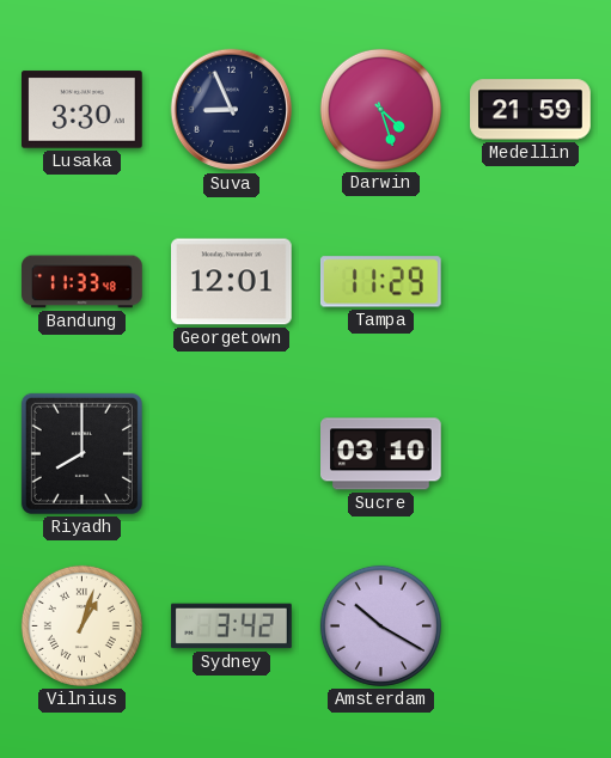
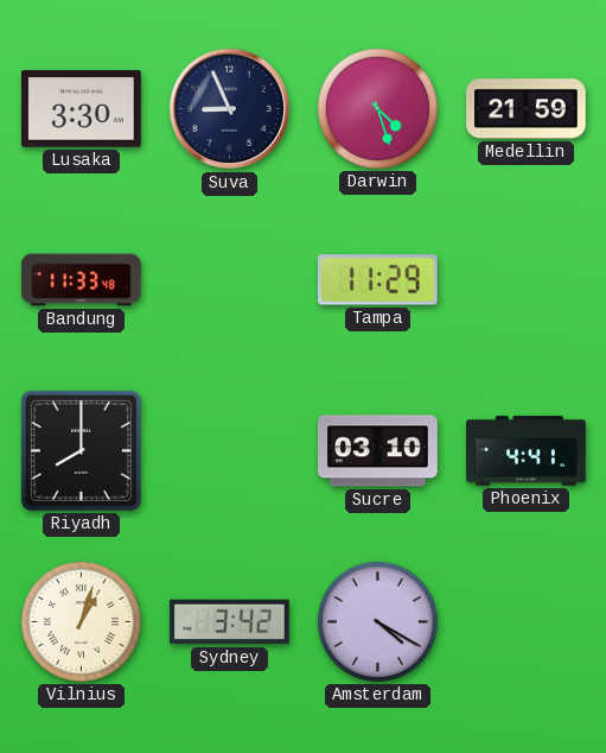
Georgetown: 12:01 -> none
Phoenix: none -> 4:41
Amsterdam: 10:20 -> 4:20
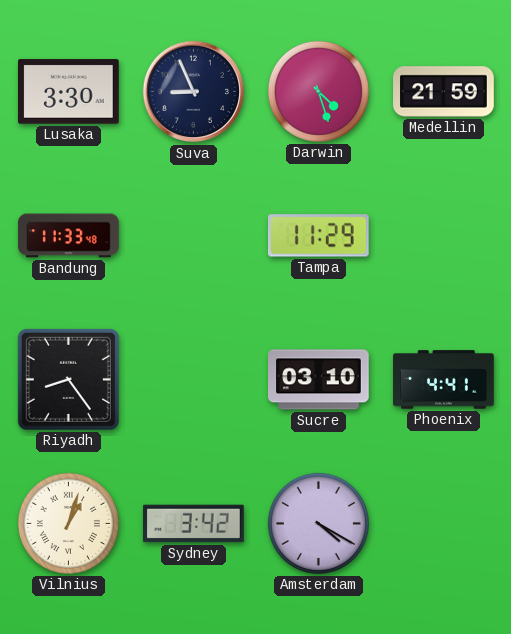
Riyadh: 8:00 -> 8:24
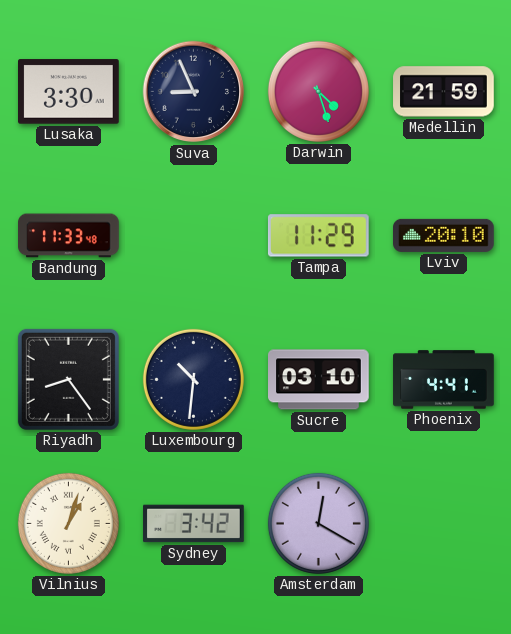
Lviv: none -> 20:10
Luxembourg: none -> 10:31
Amsterdam: 4:20 -> 12:20
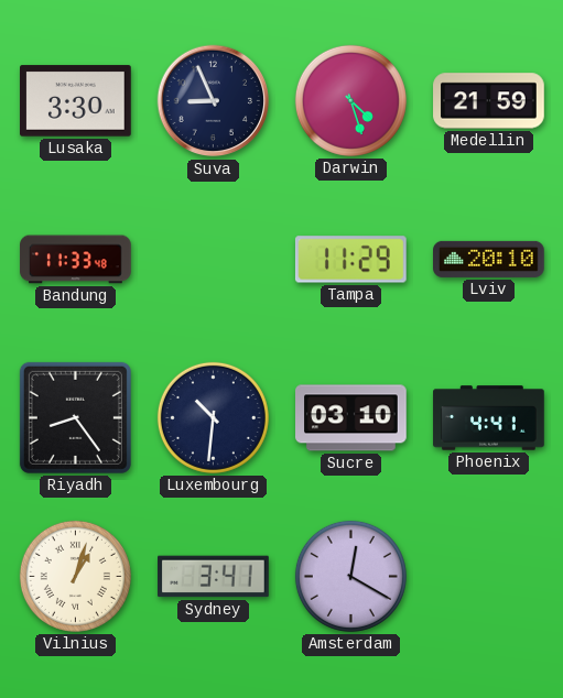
Sydney: 3:42 -> 3:41
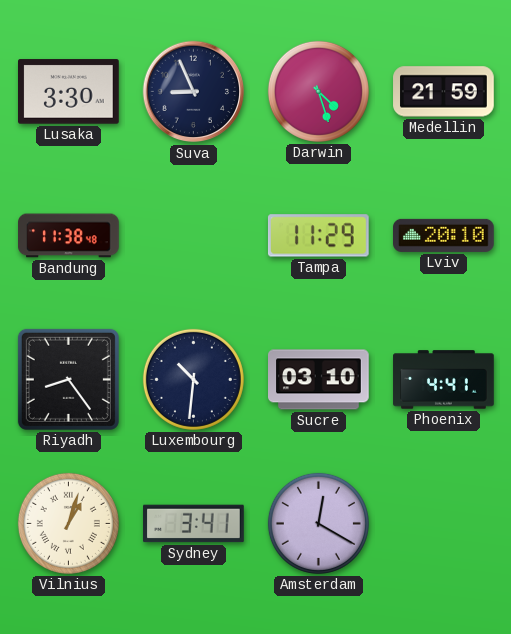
Bandung: 11:33 -> 11:38
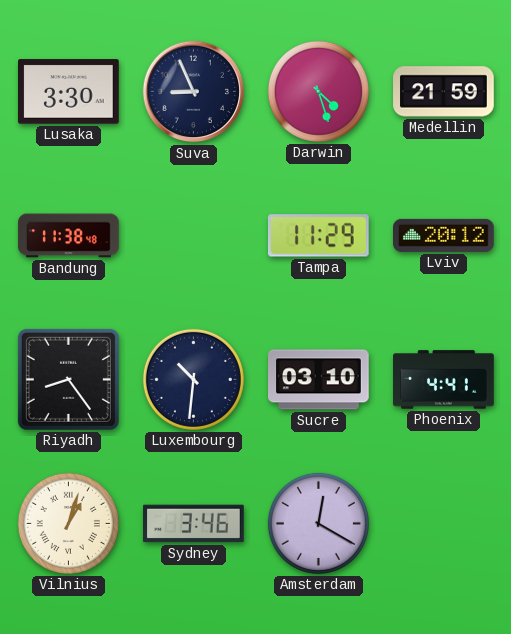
Lviv: 20:10 -> 20:12
Sydney: 3:41 -> 3:46
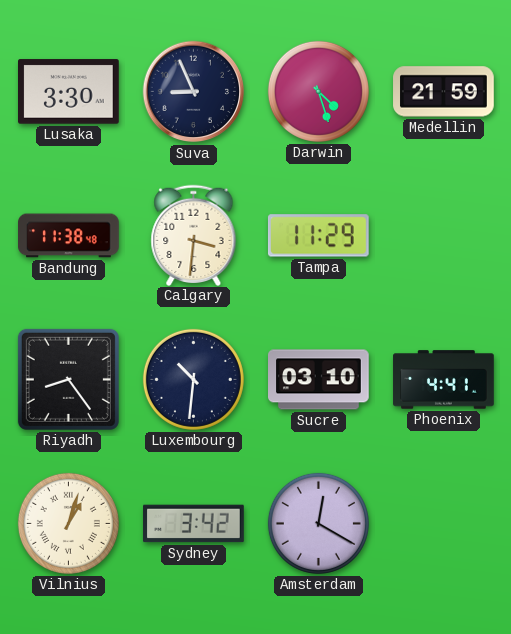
Calgary: none -> 3:31
Lviv: 20:12 -> none
Sydney: 3:46 -> 3:42
